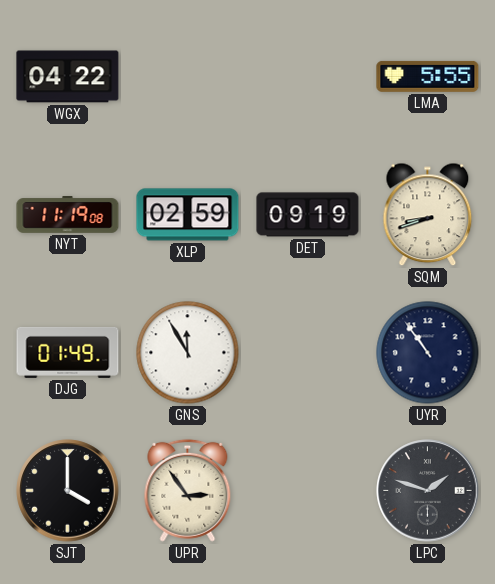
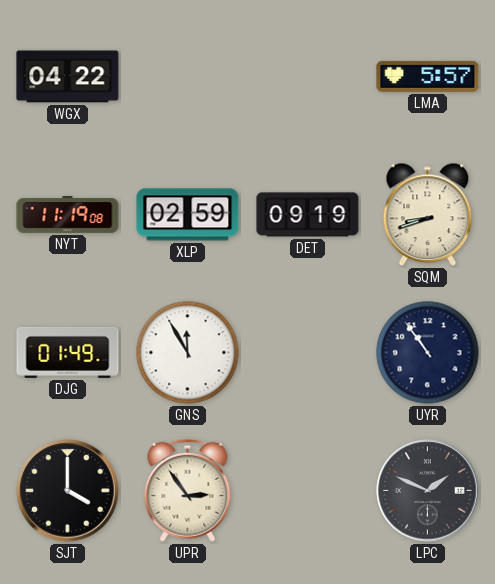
LMA: 5:55 -> 5:57
LPC: 1:48 -> 1:49
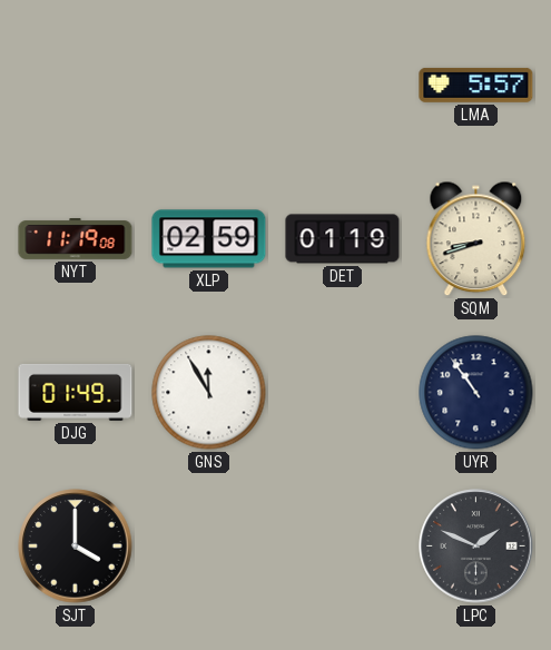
WGX: 04:22 -> none
DET: 09:19 -> 01:19
UPR: 2:54 -> none
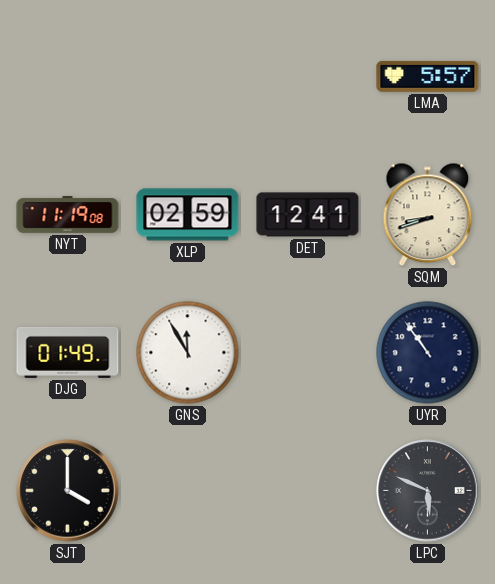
DET: 01:19 -> 12:41
LPC: 1:49 -> 5:49
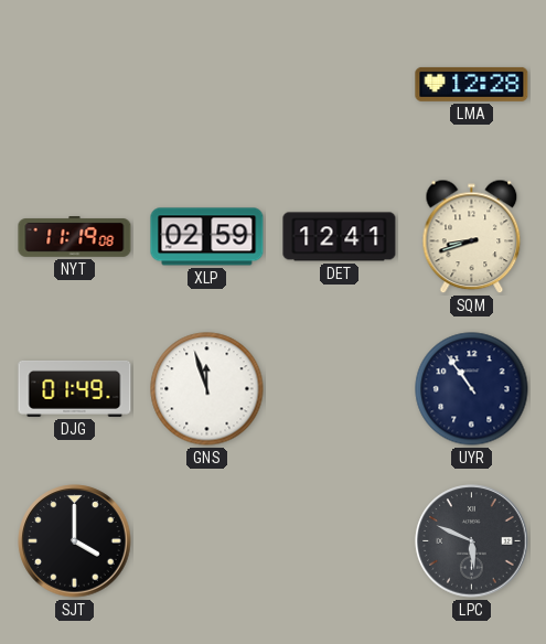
LMA: 5:57 -> 12:28
GNS: 11:55 -> 11:57
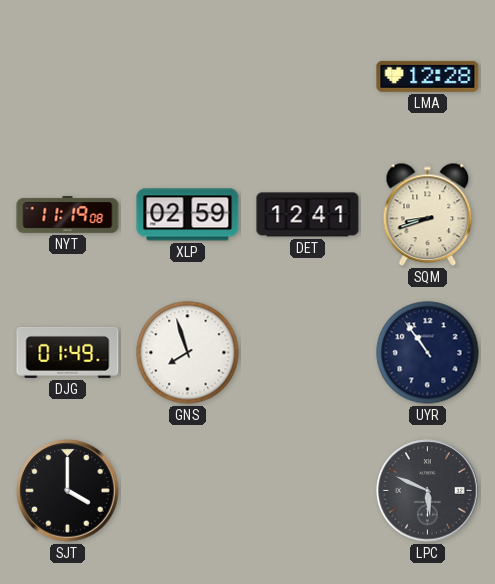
GNS: 11:57 -> 7:57
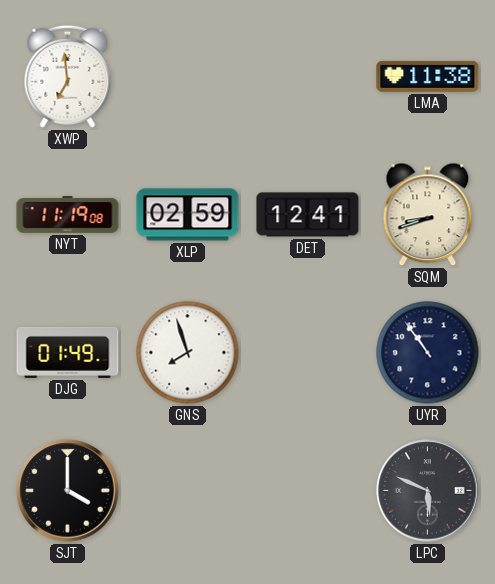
XWP: none -> 6:59
LMA: 12:28 -> 11:38
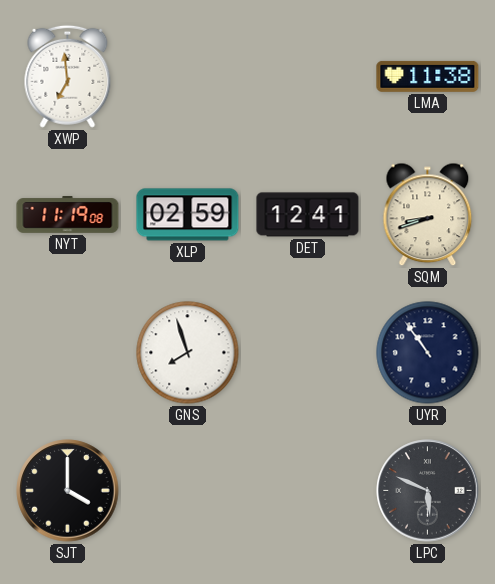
DJG: 01:49 -> none
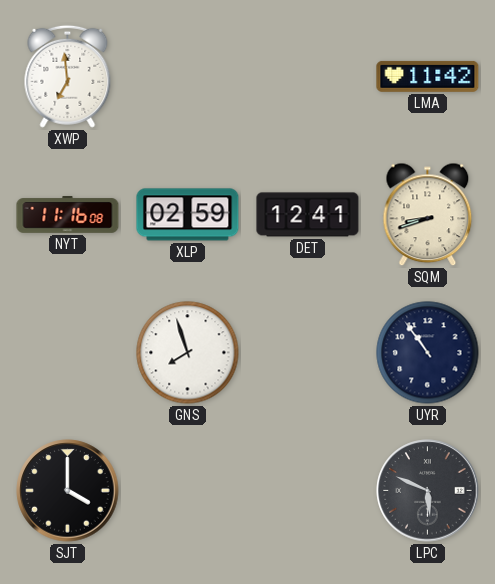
LMA: 11:38 -> 11:42
NYT: 11:19 -> 11:16
